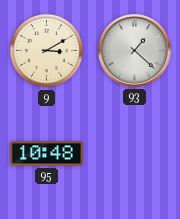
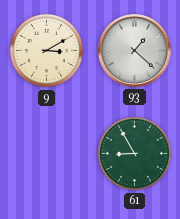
95: 10:48 -> none
61: none -> 8:55
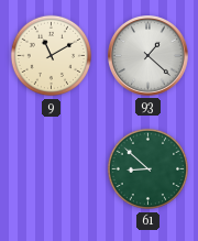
9: 3:10 -> 11:10
61: 8:55 -> 8:52
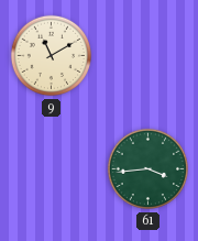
93: 1:22 -> none
61: 8:52 -> 3:44
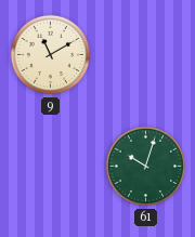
61: 3:44 -> 10:03
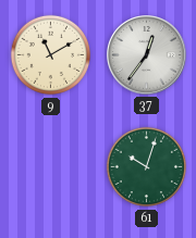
37: none -> 12:36
